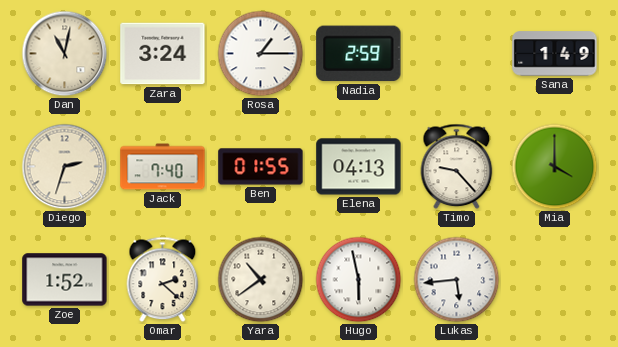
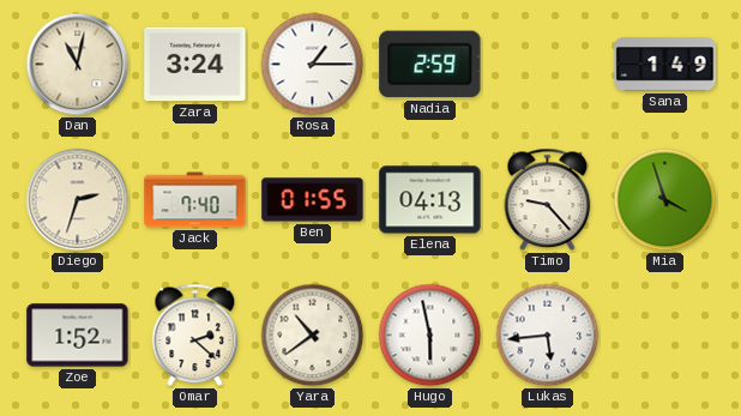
Mia: 4:00 -> 3:57
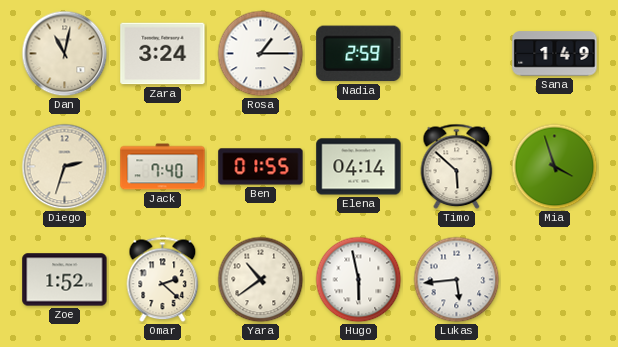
Elena: 04:13 -> 04:14
Timo: 9:23 -> 5:52
